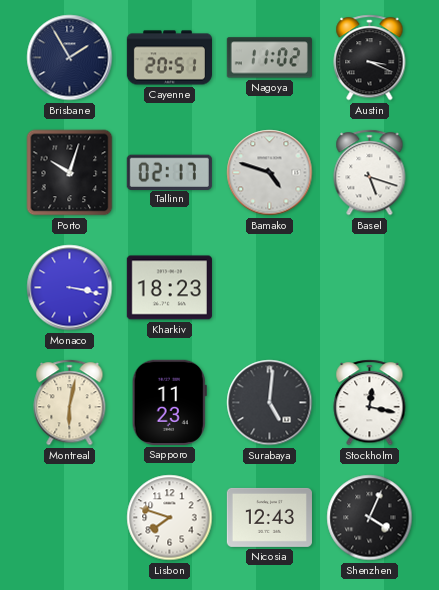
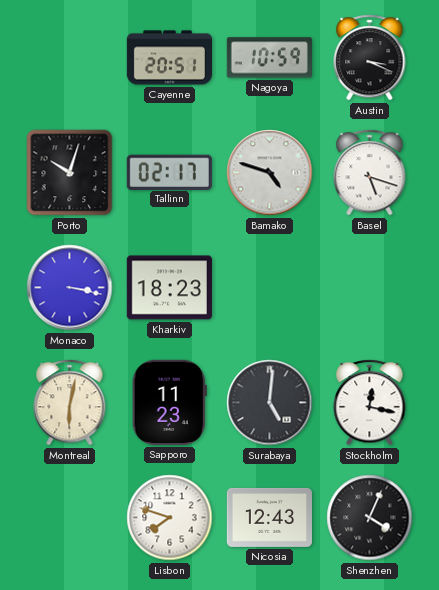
Brisbane: 1:55 -> none
Nagoya: 11:02 -> 10:59
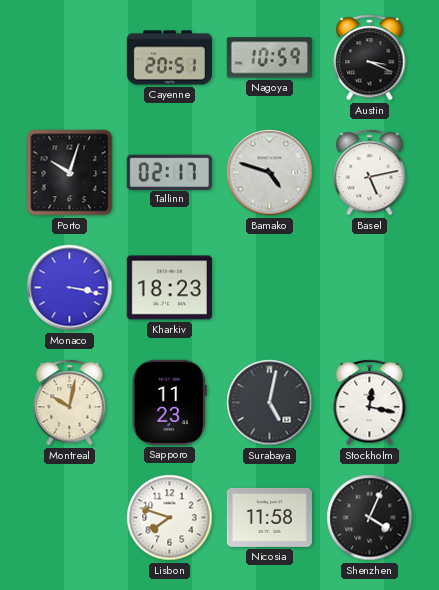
Basel: 5:18 -> 5:13
Montreal: 6:02 -> 10:02
Surabaya: 5:01 -> 5:02
Nicosia: 12:43 -> 11:58
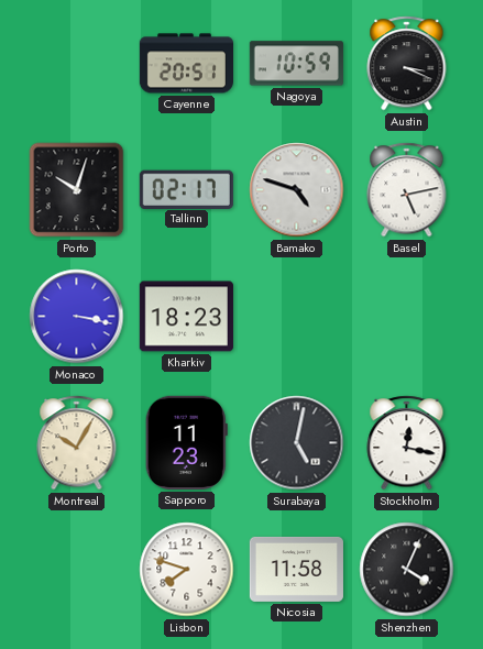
Montreal: 10:02 -> 10:05
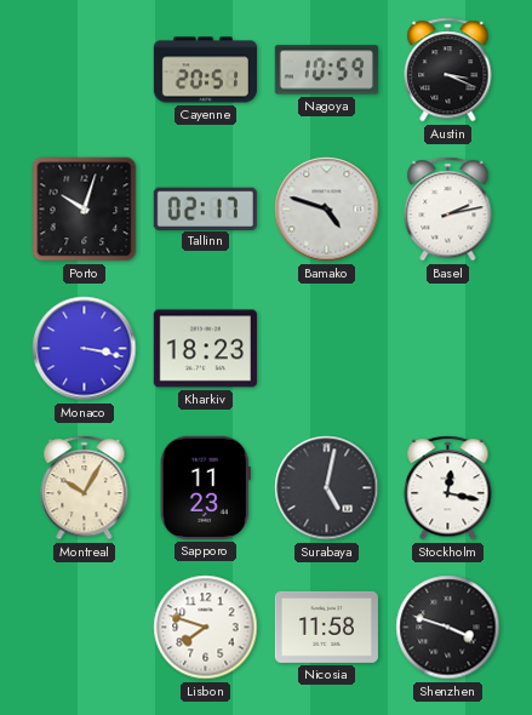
Basel: 5:13 -> 2:13
Shenzhen: 4:04 -> 3:48
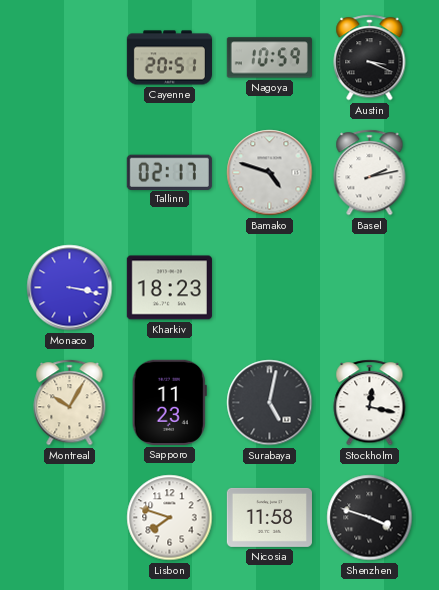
Porto: 10:03 -> none
